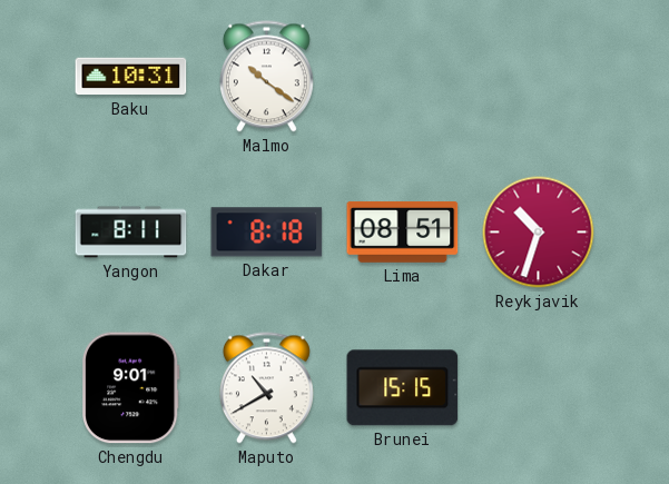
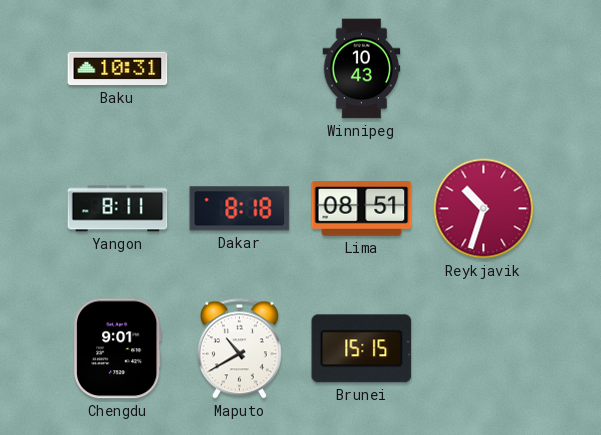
Malmo: 10:21 -> none
Winnipeg: none -> 10:43
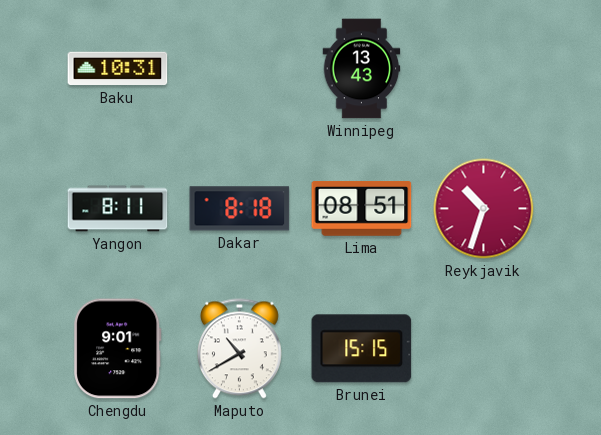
Winnipeg: 10:43 -> 13:43
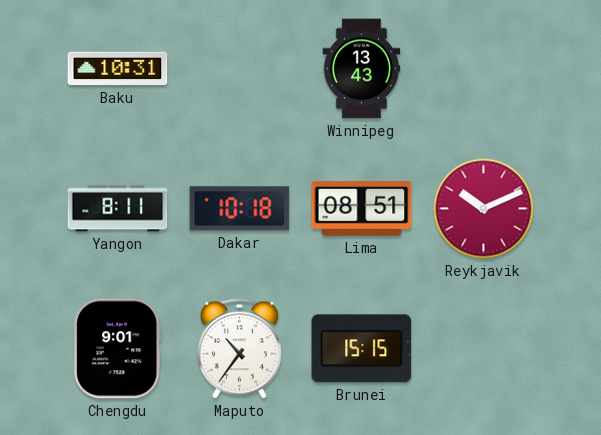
Dakar: 8:18 -> 10:18
Reykjavik: 10:33 -> 10:11
Maputo: 10:40 -> 10:36
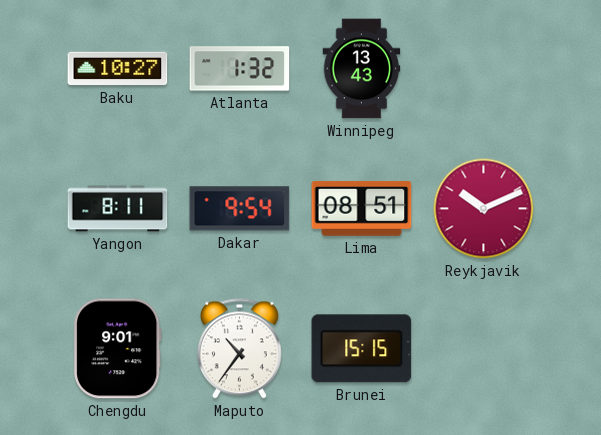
Baku: 10:31 -> 10:27
Atlanta: none -> 1:32
Dakar: 10:18 -> 9:54
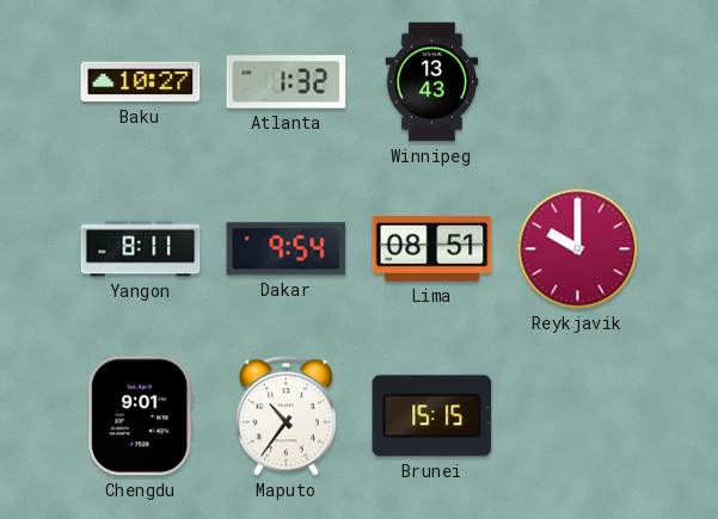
Reykjavik: 10:11 -> 10:00
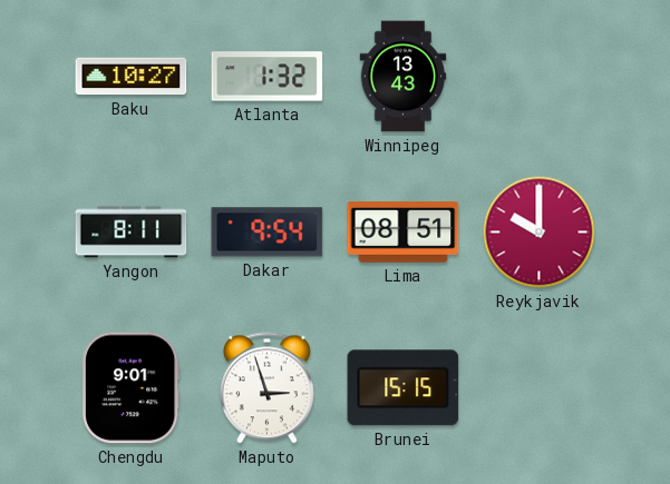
Maputo: 10:36 -> 2:57
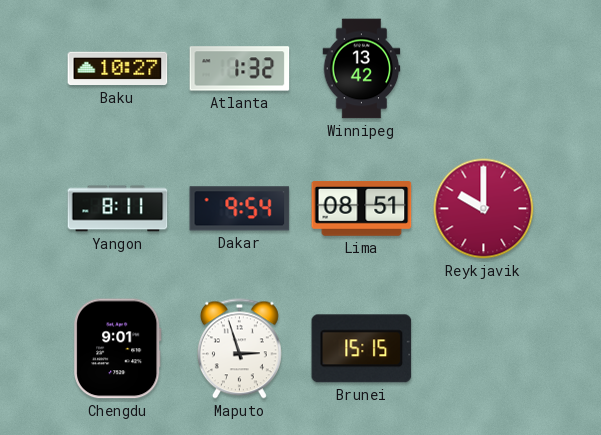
Winnipeg: 13:43 -> 13:42
